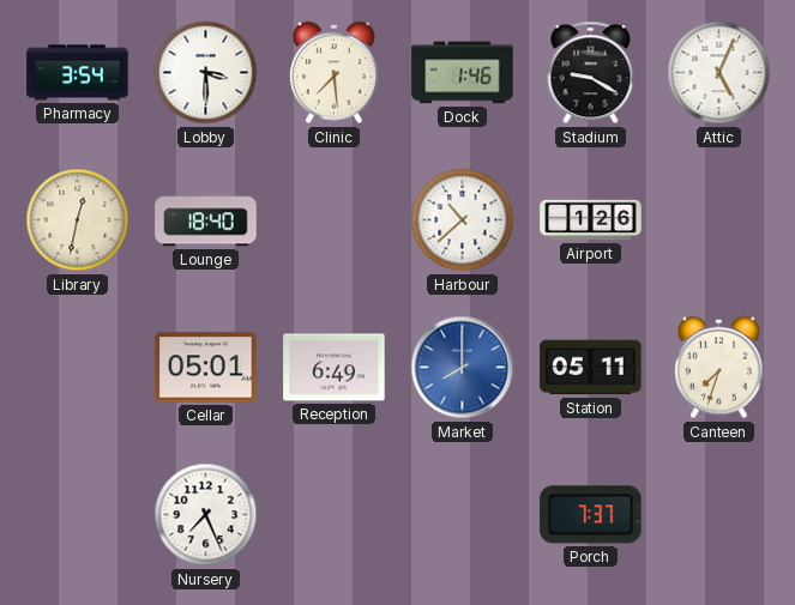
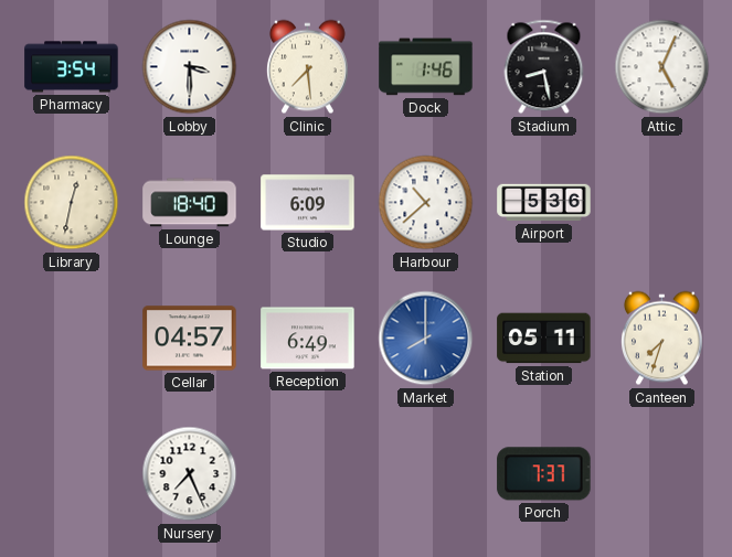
Stadium: 9:20 -> 8:28
Studio: none -> 6:09
Airport: 1:26 -> 5:36
Cellar: 05:01 -> 04:57
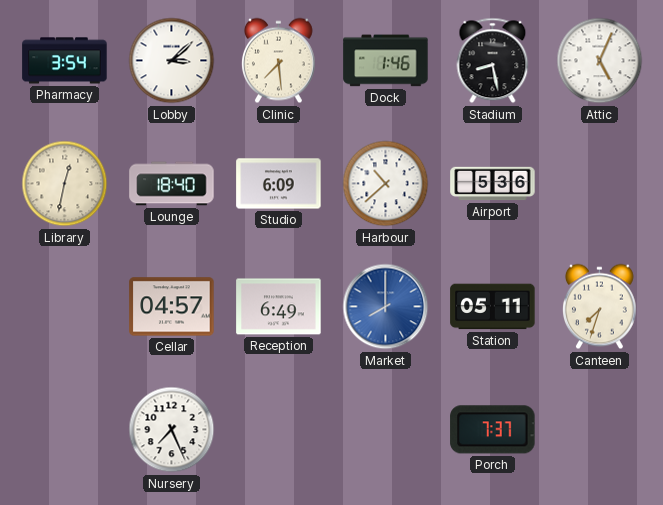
Lobby: 3:30 -> 3:08
